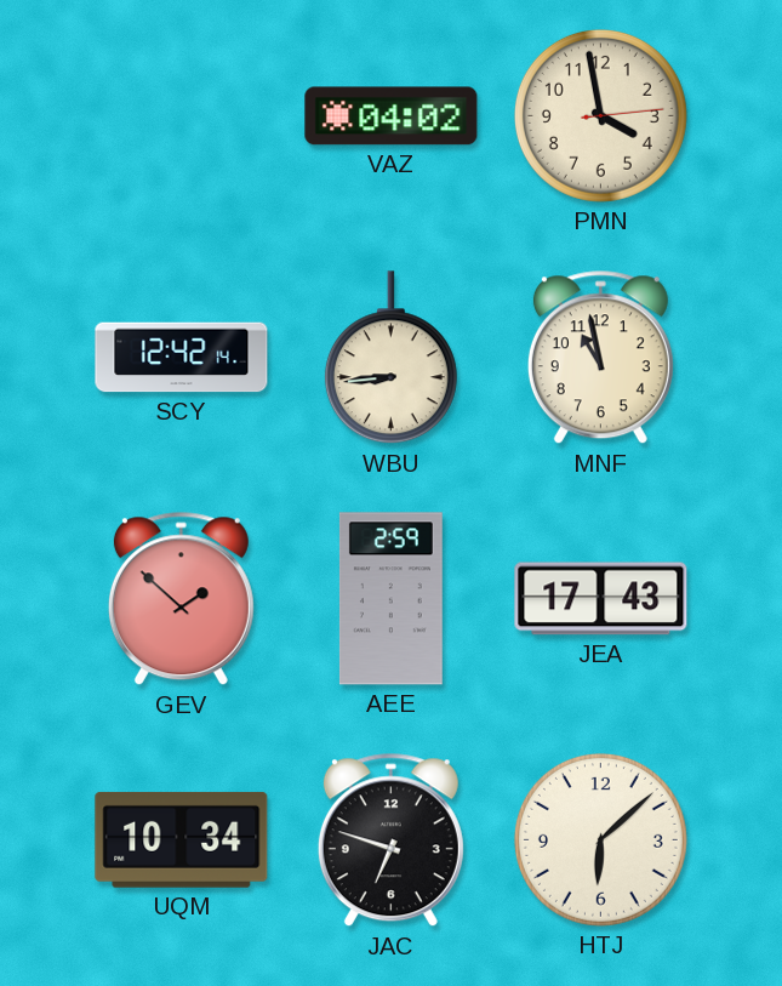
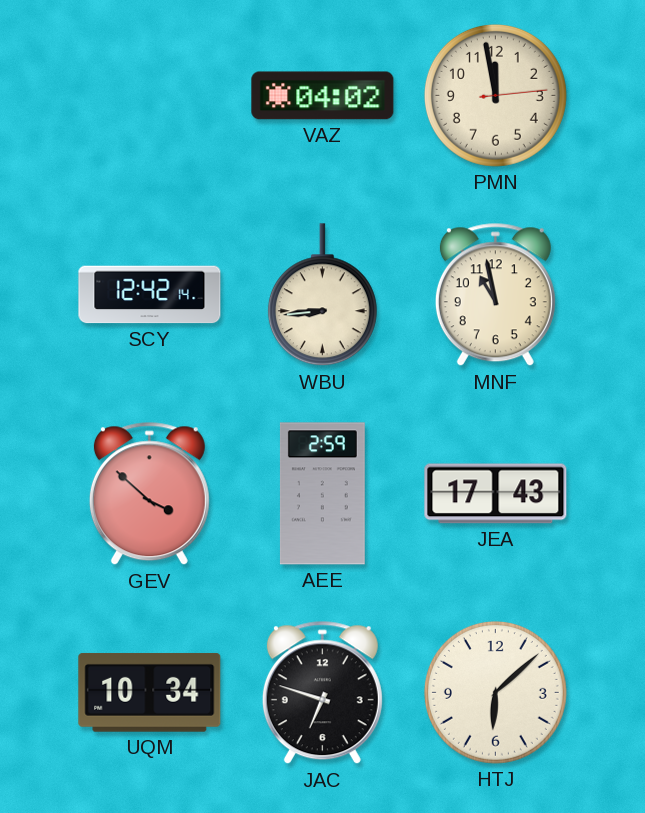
PMN: 3:58 -> 11:58
GEV: 1:52 -> 3:52
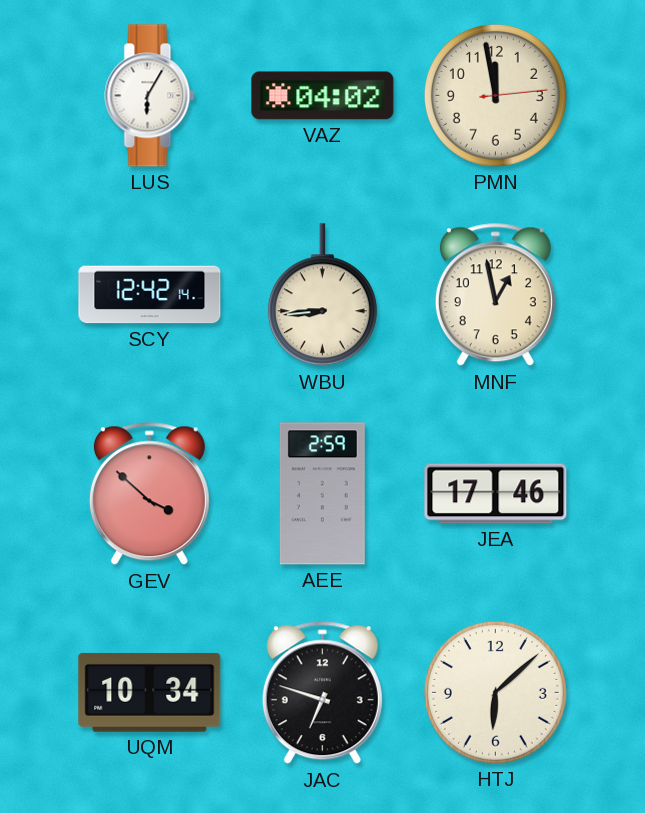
LUS: none -> 6:05
MNF: 10:58 -> 12:58
JEA: 17:43 -> 17:46
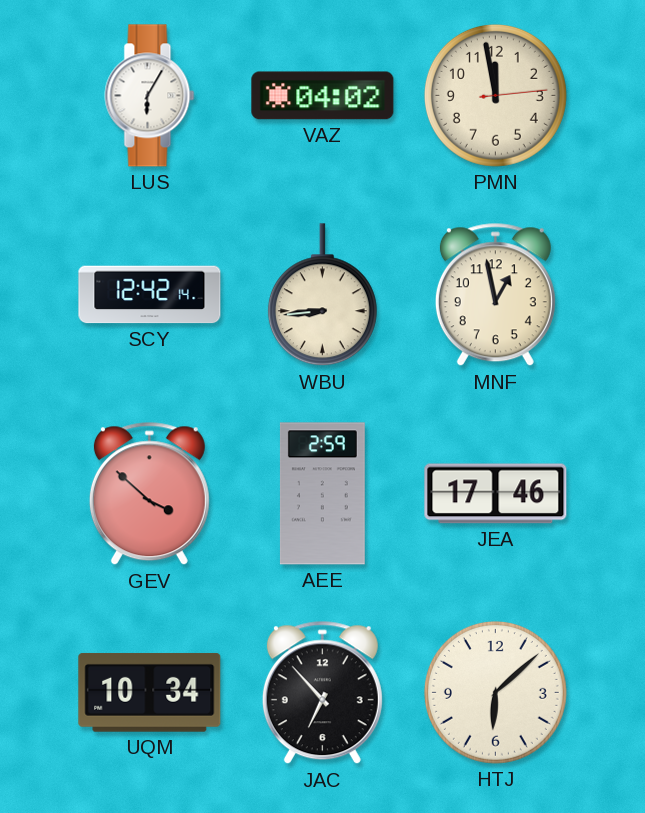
JAC: 6:48 -> 6:53
